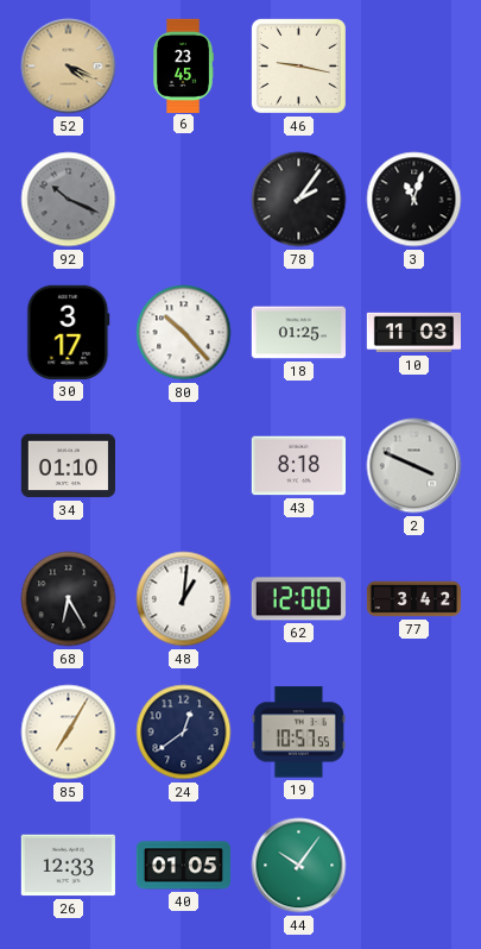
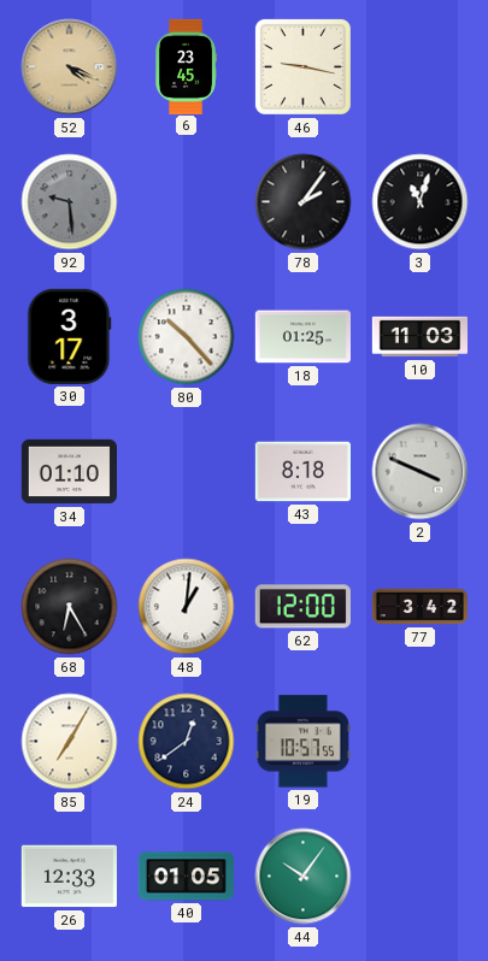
92: 10:19 -> 9:29
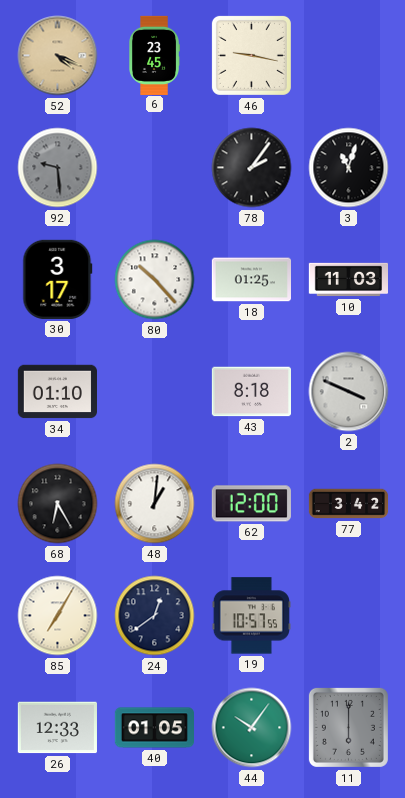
11: none -> 6:00
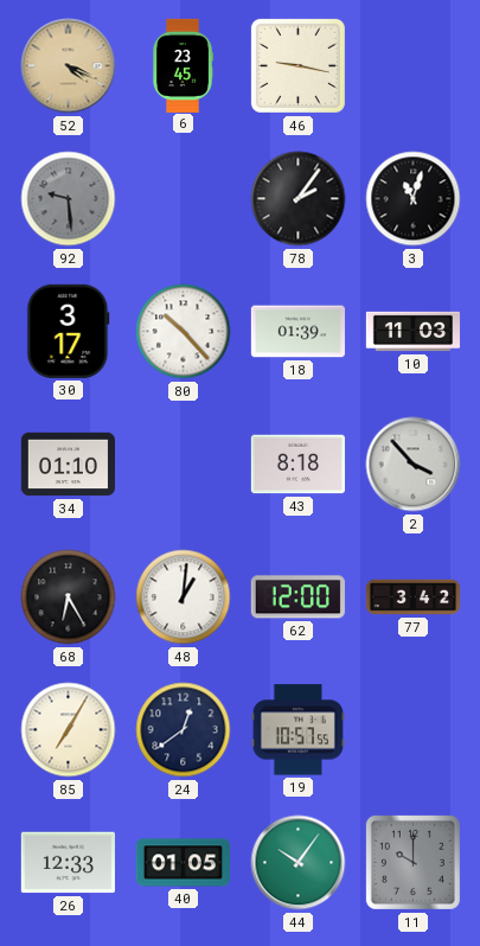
18: 01:25 -> 01:39
2: 3:49 -> 3:53
11: 6:00 -> 10:00
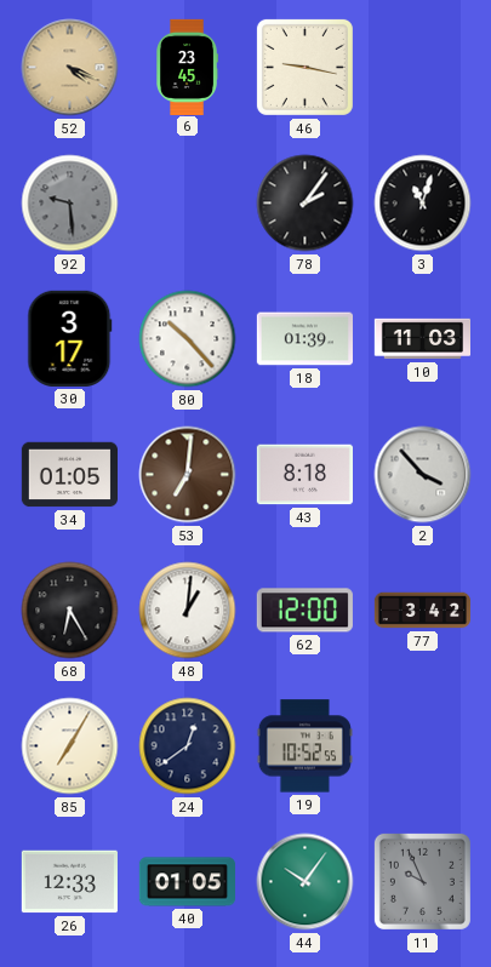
34: 01:10 -> 01:05
53: none -> 7:01
19: 10:57 -> 10:52
11: 10:00 -> 9:56
